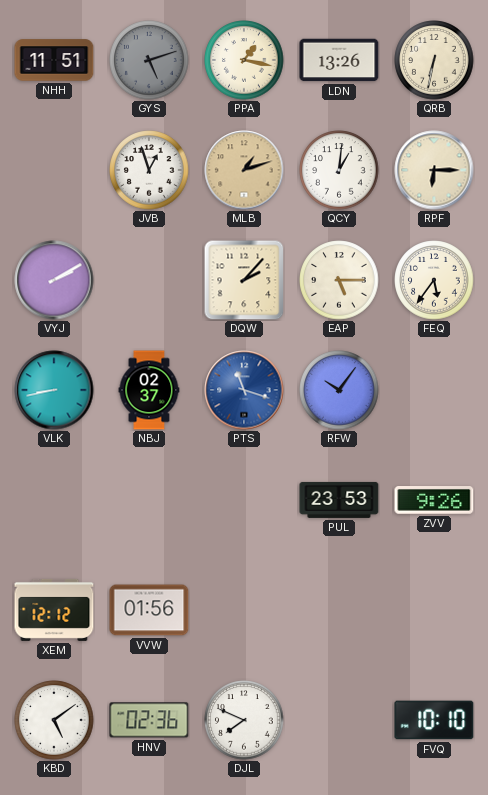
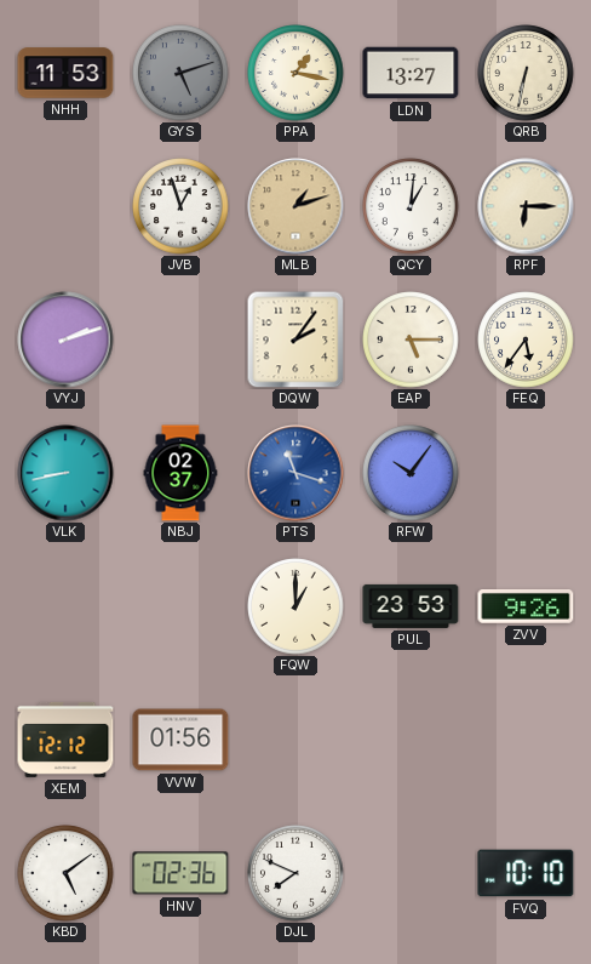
NHH: 11:51 -> 11:53
LDN: 13:26 -> 13:27
VYJ: 2:10 -> 2:12
DQW: 2:07 -> 2:06
FQW: none -> 1:00
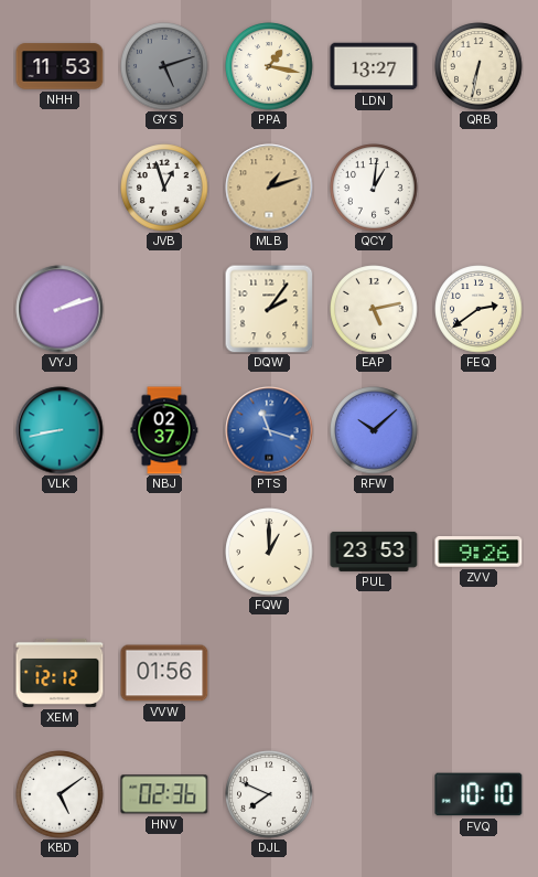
RPF: 6:15 -> none
EAP: 5:15 -> 5:13
FEQ: 5:36 -> 2:39
RFW: 10:06 -> 10:08
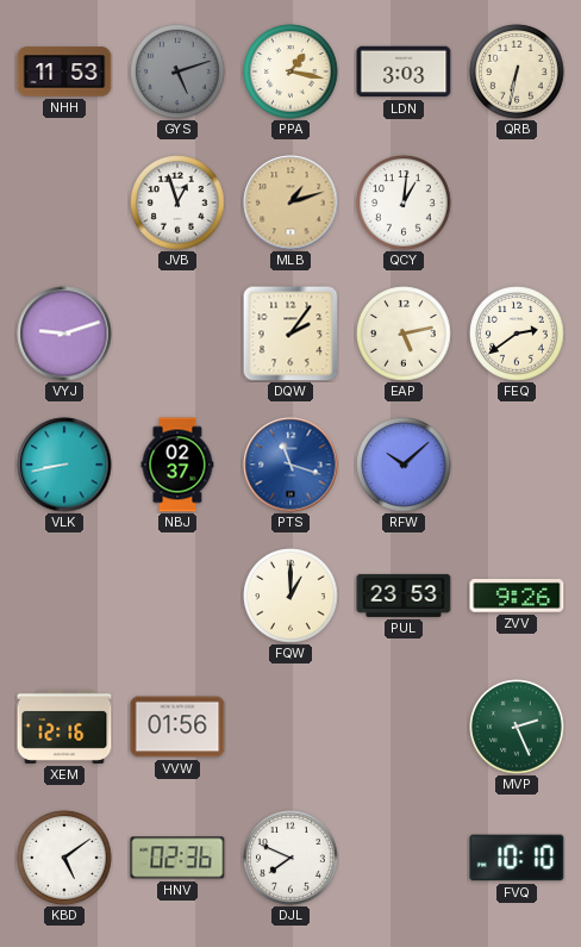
LDN: 13:27 -> 3:03
VYJ: 2:12 -> 9:12
XEM: 12:12 -> 12:16
MVP: none -> 2:26
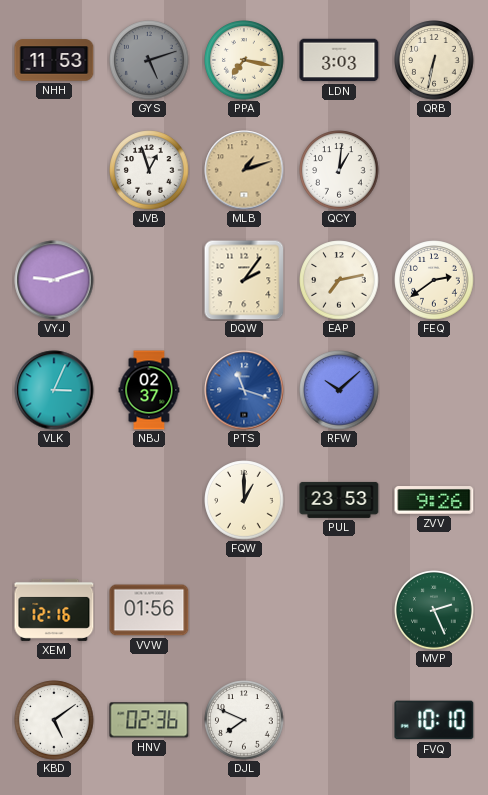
PPA: 1:17 -> 7:17
EAP: 5:13 -> 7:13
VLK: 8:43 -> 3:04
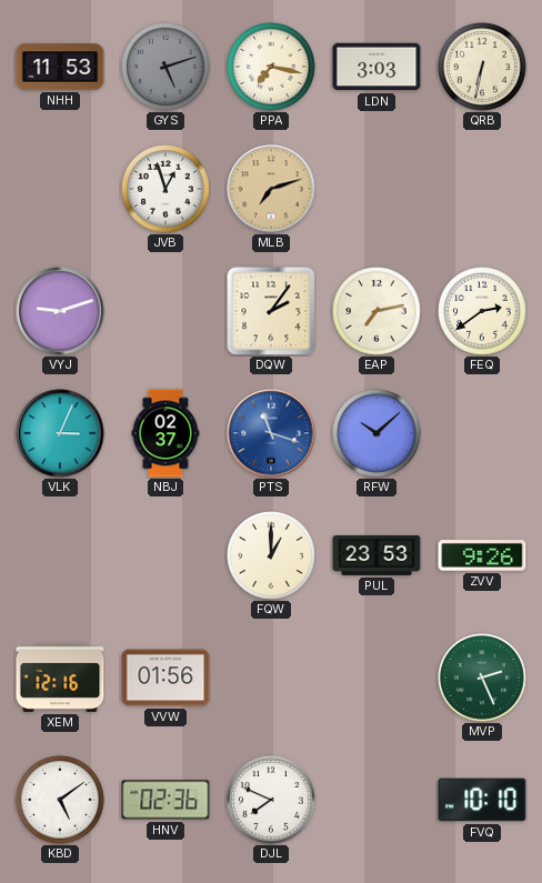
MLB: 1:12 -> 7:12
QCY: 1:01 -> none
